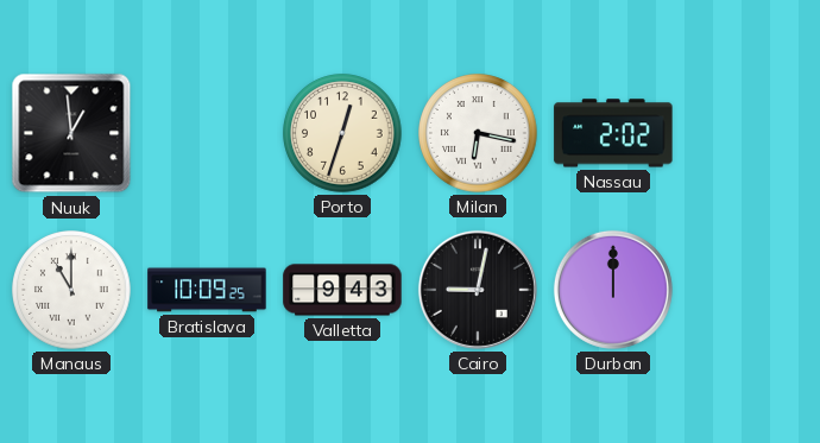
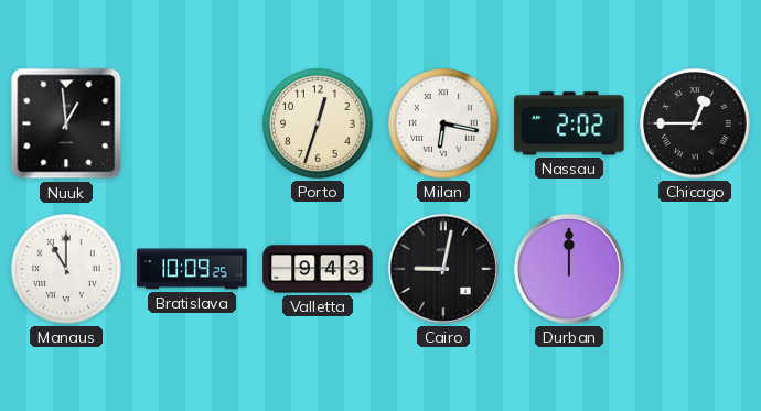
Chicago: none -> 12:45
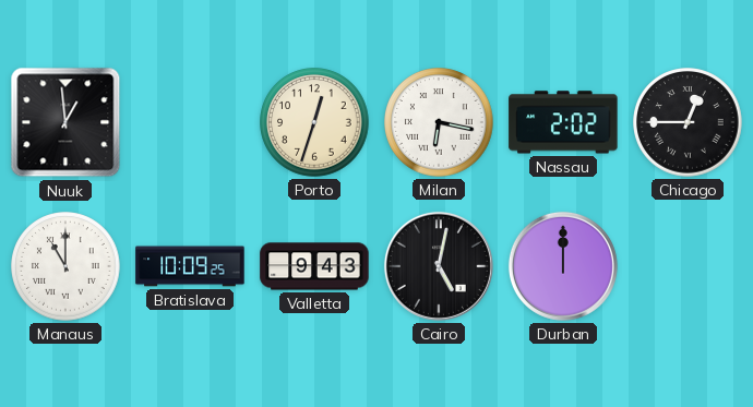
Cairo: 9:02 -> 5:02
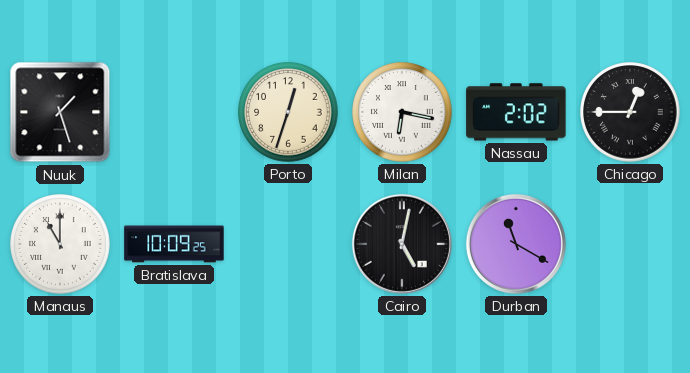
Nuuk: 12:59 -> 1:27
Valletta: 9:43 -> none
Durban: 12:00 -> 11:20
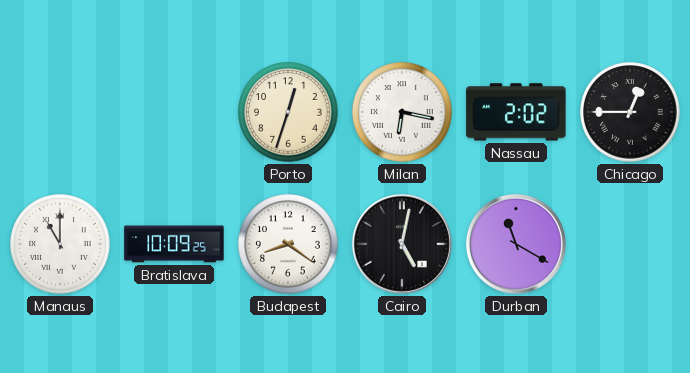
Nuuk: 1:27 -> none
Budapest: none -> 8:21
